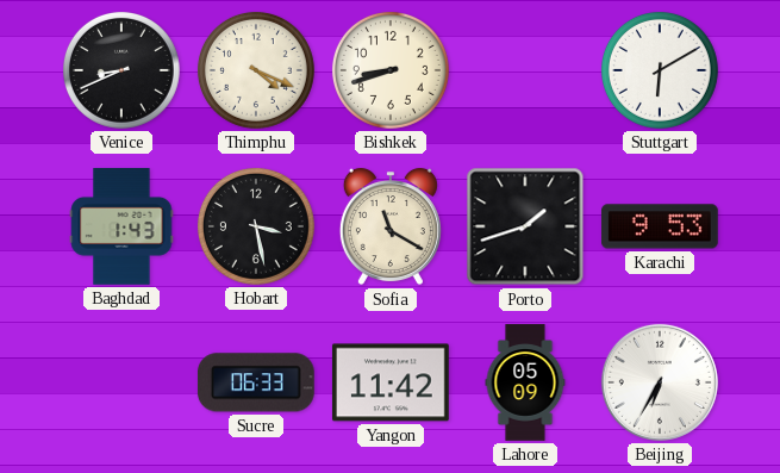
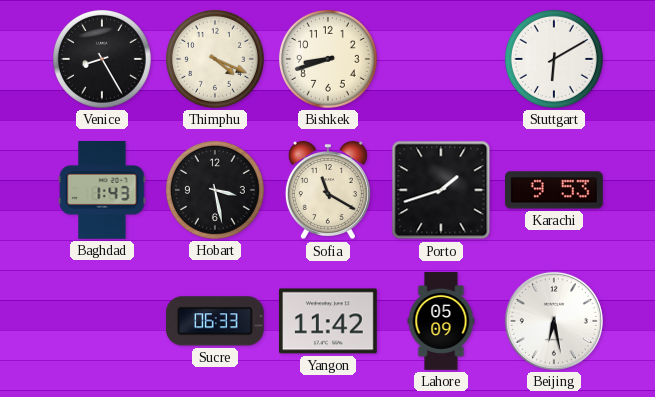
Venice: 8:41 -> 8:25
Beijing: 6:35 -> 6:28
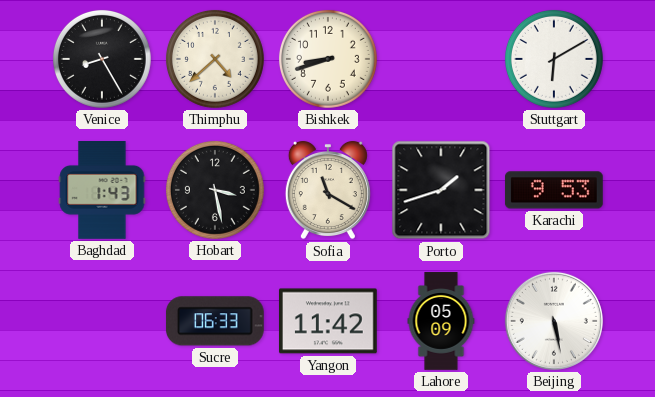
Thimphu: 4:19 -> 4:38
Beijing: 6:28 -> 5:28
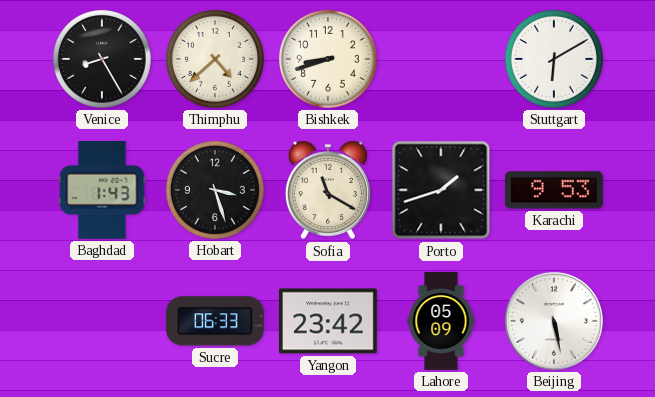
Hobart: 3:28 -> 3:27
Yangon: 11:42 -> 23:42
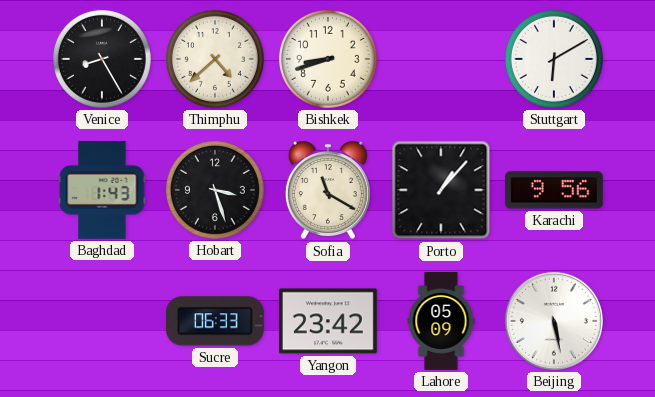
Porto: 1:42 -> 1:07
Karachi: 9:53 -> 9:56
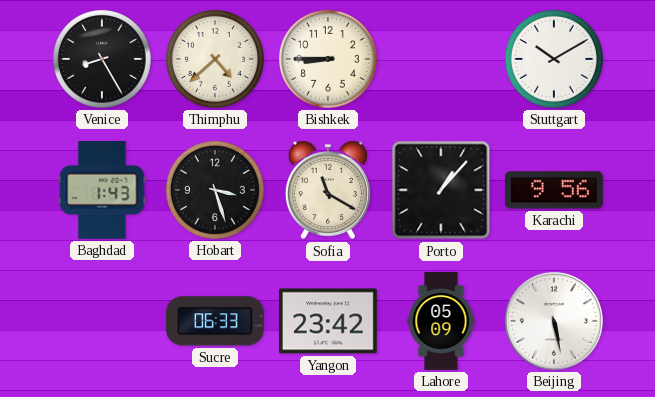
Bishkek: 8:42 -> 8:45
Stuttgart: 6:10 -> 10:10
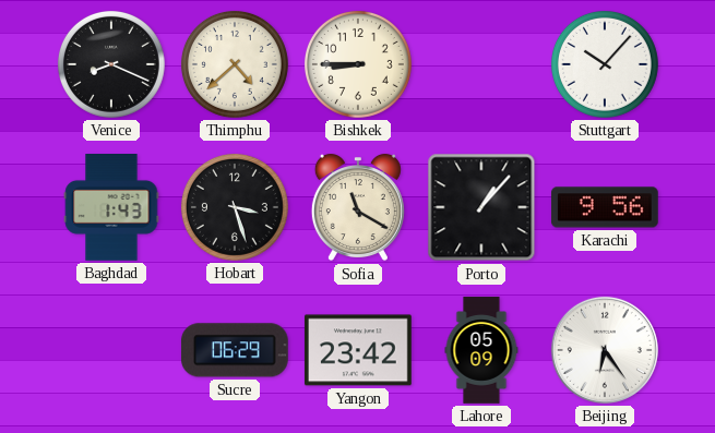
Venice: 8:25 -> 8:19
Stuttgart: 10:10 -> 10:07
Sucre: 06:33 -> 06:29
Beijing: 5:28 -> 6:24
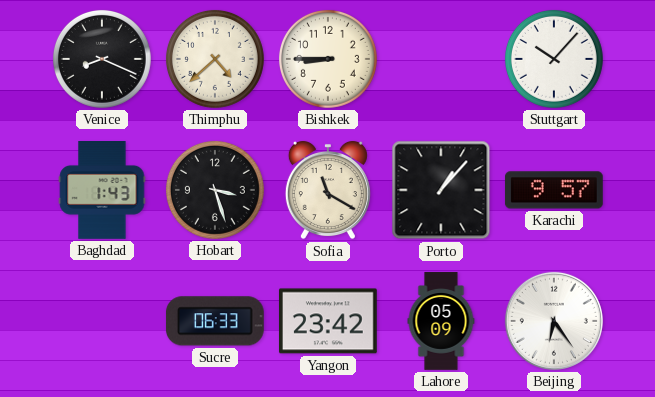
Karachi: 9:56 -> 9:57
Sucre: 06:29 -> 06:33
